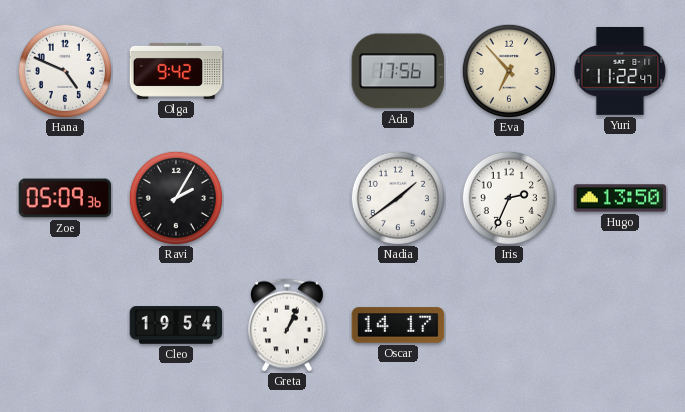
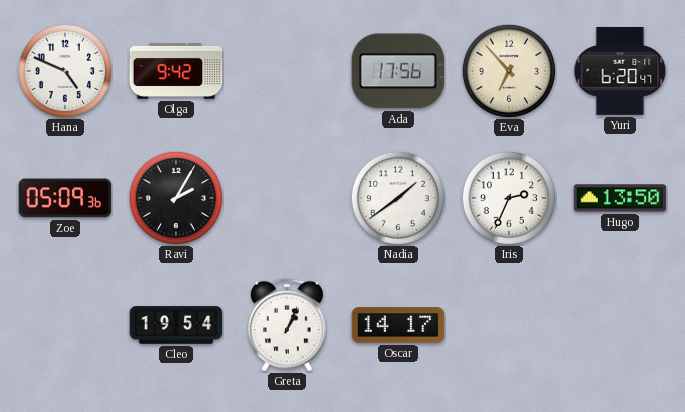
Yuri: 11:22 -> 6:20
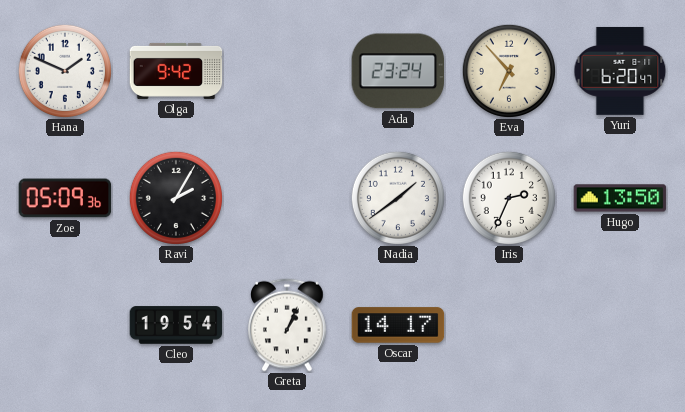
Hana: 4:49 -> 1:49
Ada: 17:56 -> 23:24
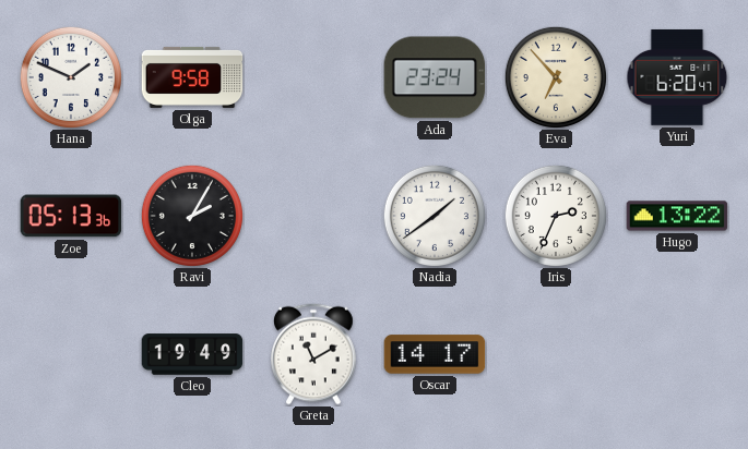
Olga: 9:42 -> 9:58
Zoe: 05:09 -> 05:13
Hugo: 13:50 -> 13:22
Cleo: 19:54 -> 19:49
Greta: 1:04 -> 11:10
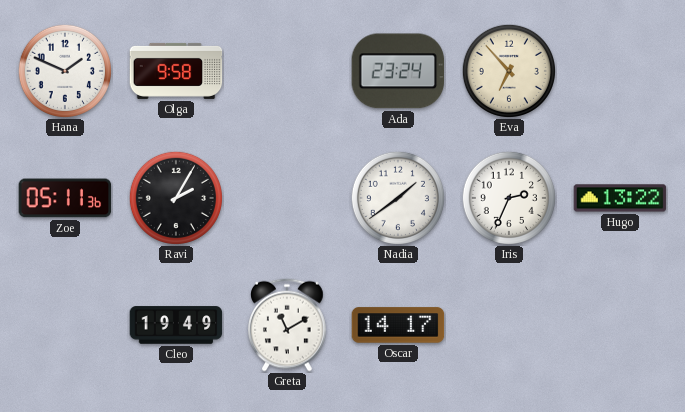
Yuri: 6:20 -> none
Zoe: 05:13 -> 05:11
